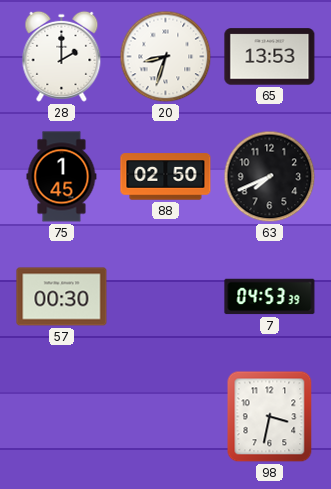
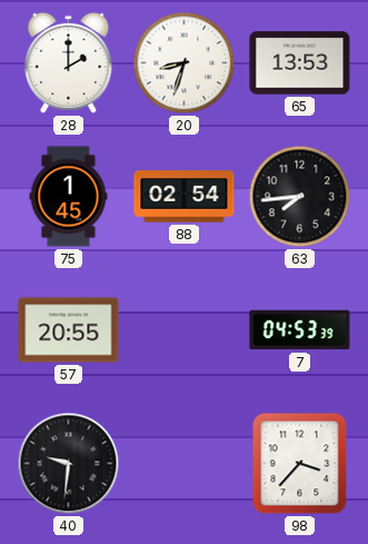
88: 02:50 -> 02:54
63: 7:41 -> 7:44
57: 00:30 -> 20:55
40: none -> 9:31
98: 3:32 -> 3:37
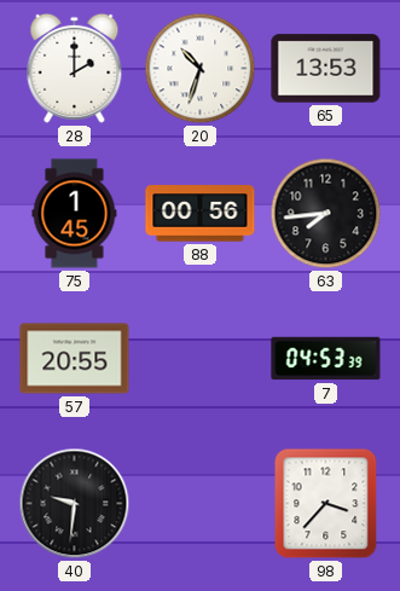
20: 8:33 -> 10:33
88: 02:54 -> 00:56
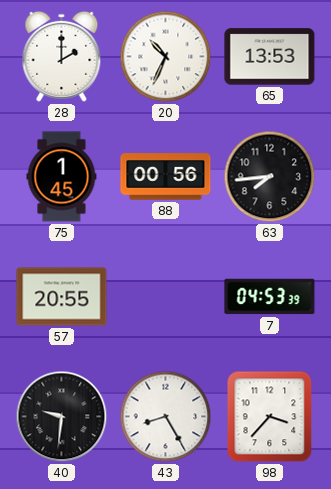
20: 10:33 -> 10:34
43: none -> 8:25
